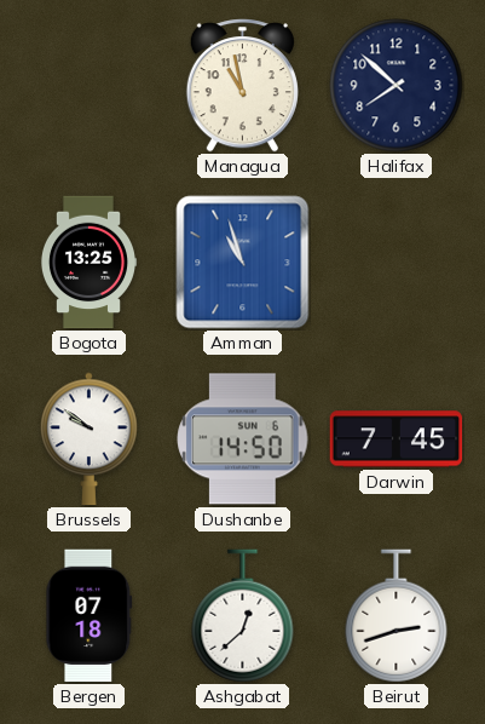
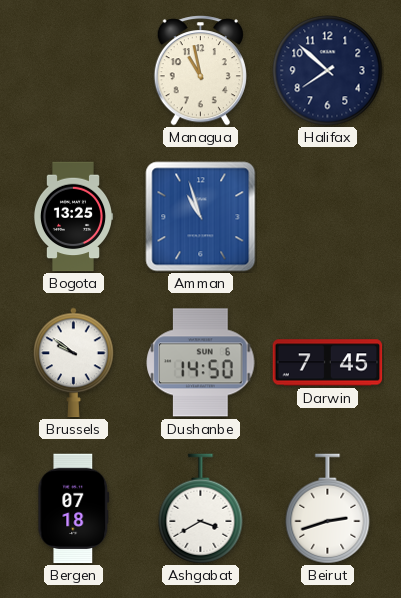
Ashgabat: 12:38 -> 3:40
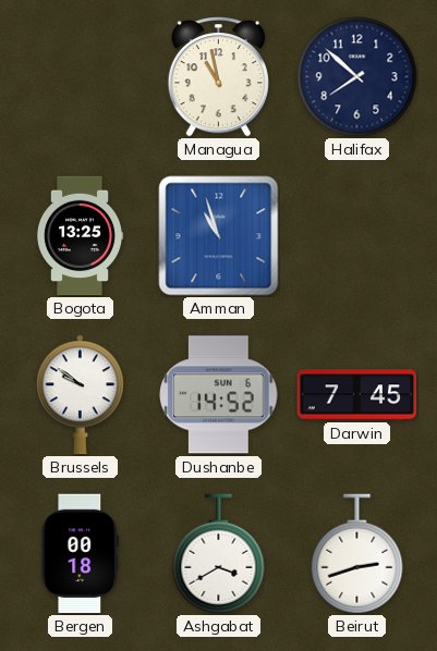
Dushanbe: 14:50 -> 14:52
Bergen: 07:18 -> 00:18
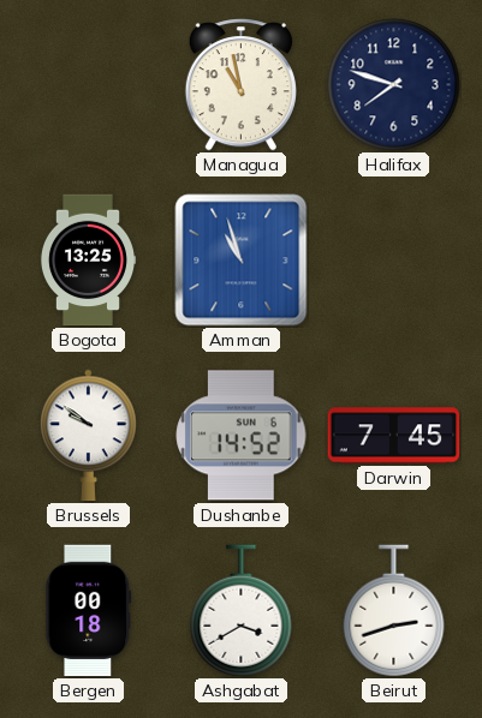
Halifax: 7:52 -> 7:48
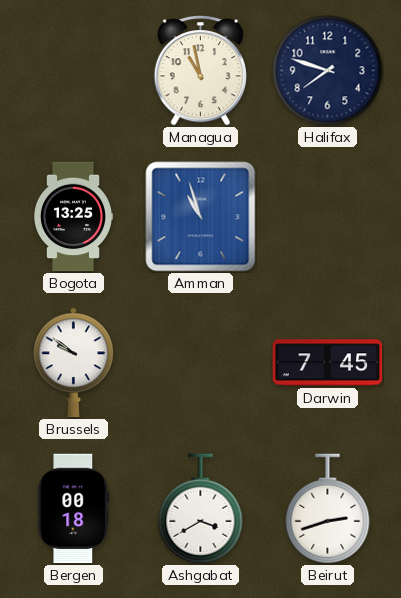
Dushanbe: 14:52 -> none
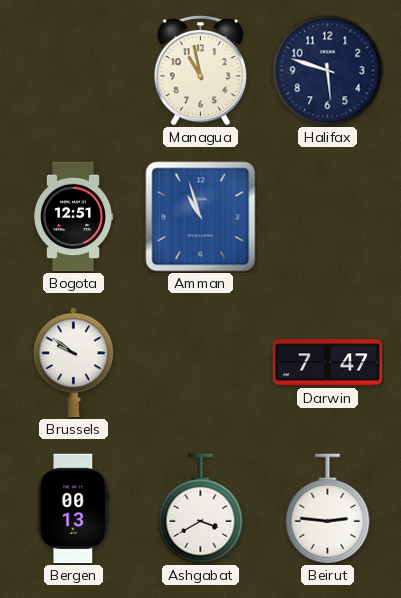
Halifax: 7:48 -> 5:48
Bogota: 13:25 -> 12:51
Darwin: 7:45 -> 7:47
Bergen: 00:18 -> 00:13
Beirut: 2:42 -> 2:46
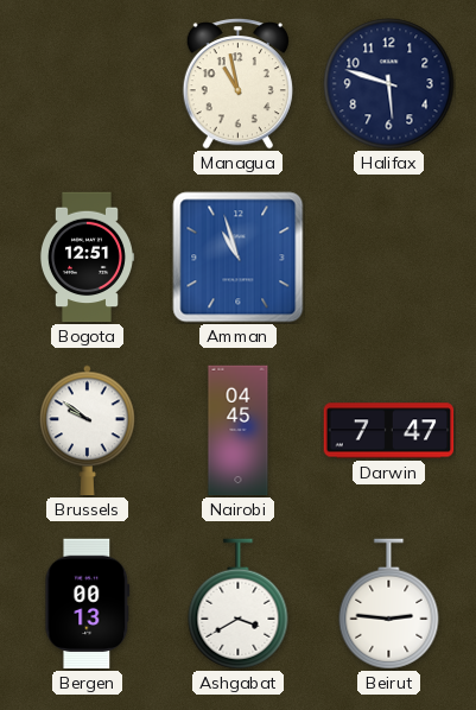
Nairobi: none -> 04:45
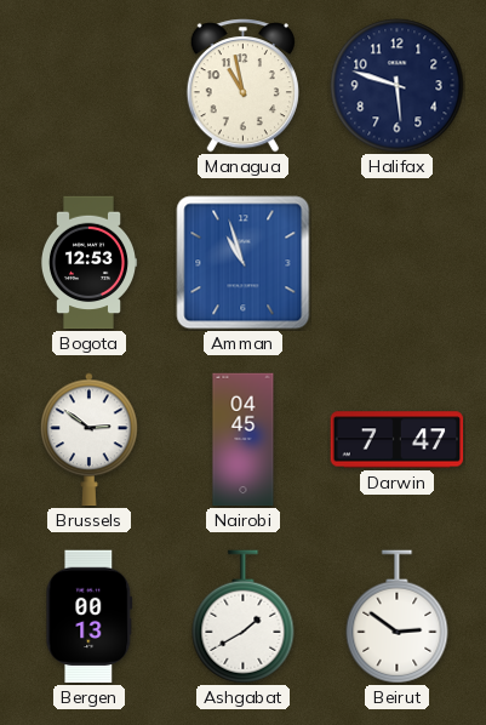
Bogota: 12:51 -> 12:53
Brussels: 9:51 -> 2:51
Ashgabat: 3:40 -> 1:40
Beirut: 2:46 -> 2:51
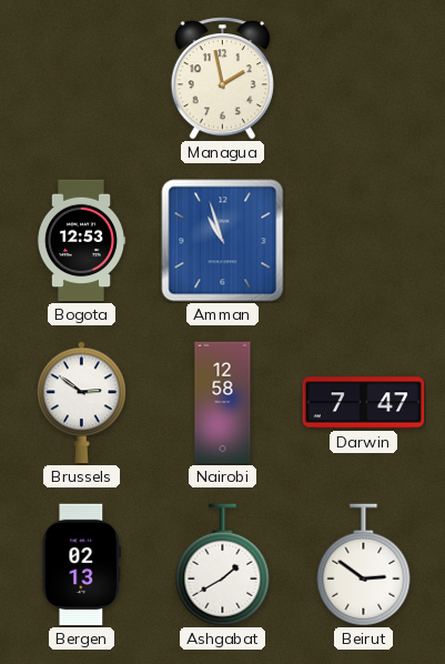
Managua: 10:58 -> 1:58
Halifax: 5:48 -> none
Nairobi: 04:45 -> 12:58
Bergen: 00:13 -> 02:13
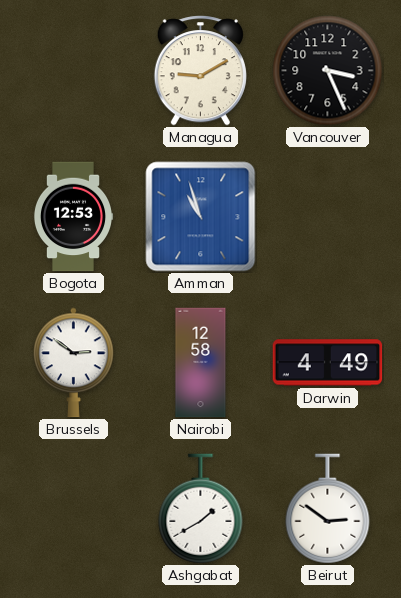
Managua: 1:58 -> 9:10
Vancouver: none -> 3:26
Darwin: 7:47 -> 4:49
Bergen: 02:13 -> none
